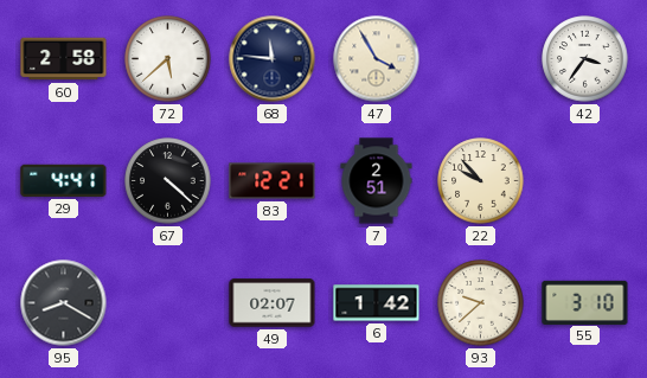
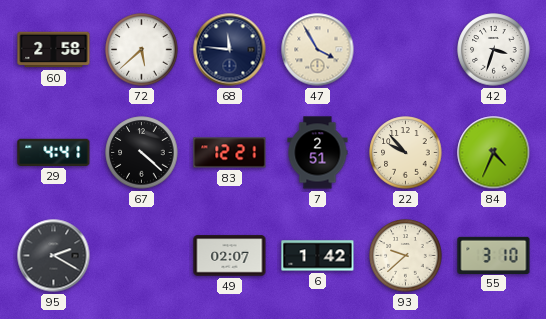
42: 3:36 -> 3:33
84: none -> 4:34
95: 8:20 -> 2:20
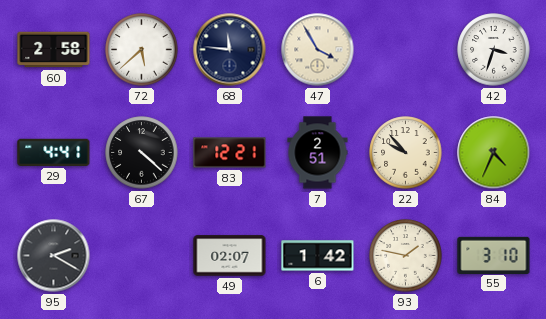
93: 9:38 -> 1:47
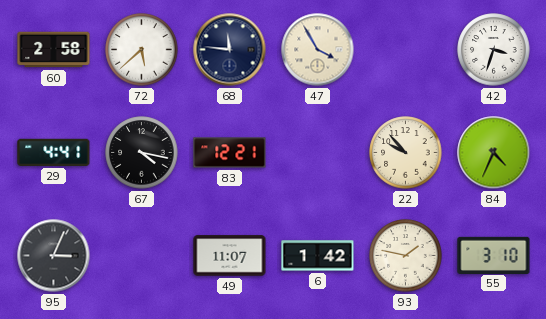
67: 4:22 -> 4:17
7: 2:51 -> none
95: 2:20 -> 3:04
49: 02:07 -> 11:07
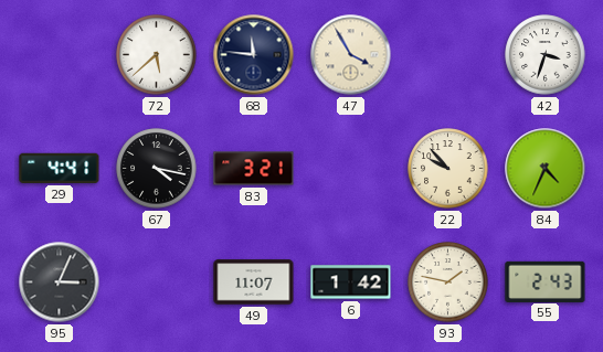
60: 2:58 -> none
83: 12:21 -> 3:21
55: 3:10 -> 2:43
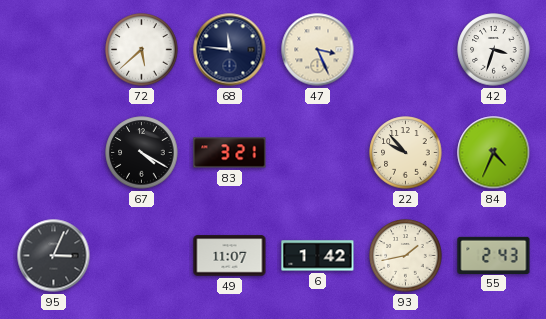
47: 3:55 -> 3:26
29: 4:41 -> none
67: 4:17 -> 4:20
93: 1:47 -> 1:43
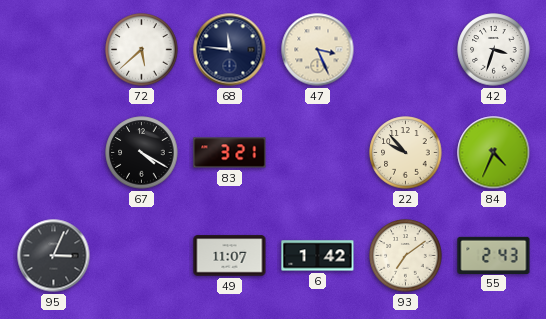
93: 1:43 -> 7:09
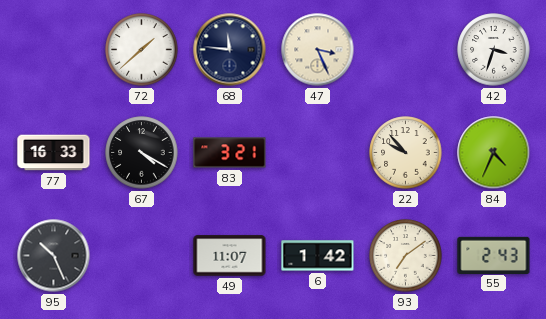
72: 5:38 -> 1:38
77: none -> 16:33
95: 3:04 -> 10:26
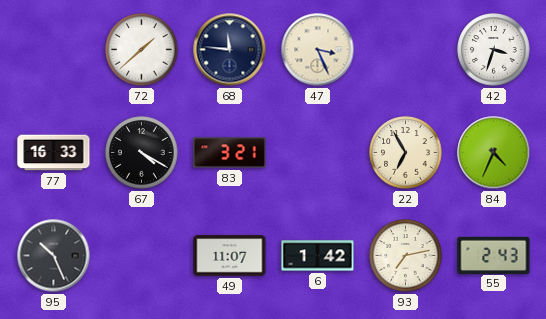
22: 9:53 -> 6:55
93: 7:09 -> 7:13
